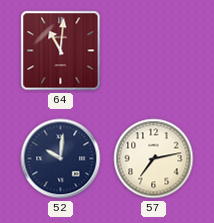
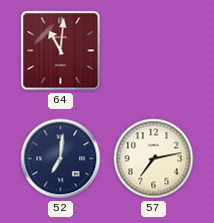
52: 10:01 -> 7:01
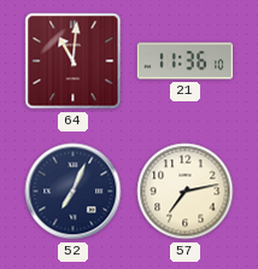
21: none -> 11:36
52: 7:01 -> 7:04
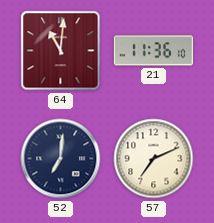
52: 7:04 -> 7:01
57: 7:13 -> 7:11
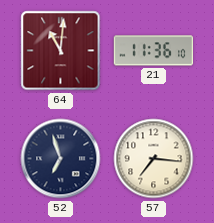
52: 7:01 -> 6:57
57: 7:11 -> 7:16
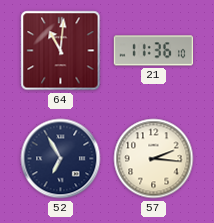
52: 6:57 -> 6:55
57: 7:16 -> 2:16
